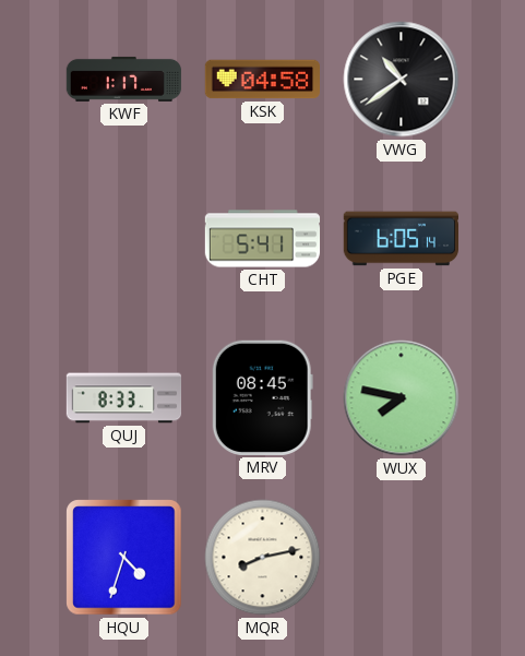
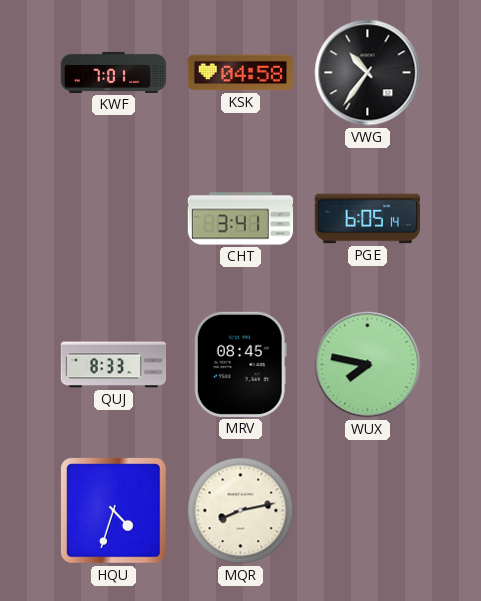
KWF: 1:17 -> 7:01
VWG: 10:39 -> 10:36
CHT: 5:41 -> 3:41
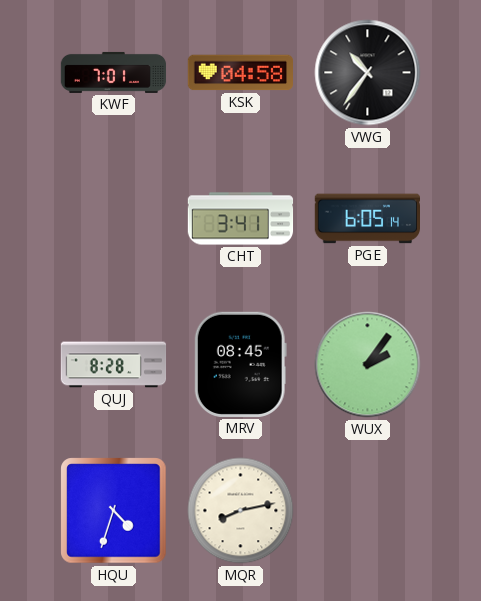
QUJ: 8:33 -> 8:28
WUX: 7:47 -> 2:06
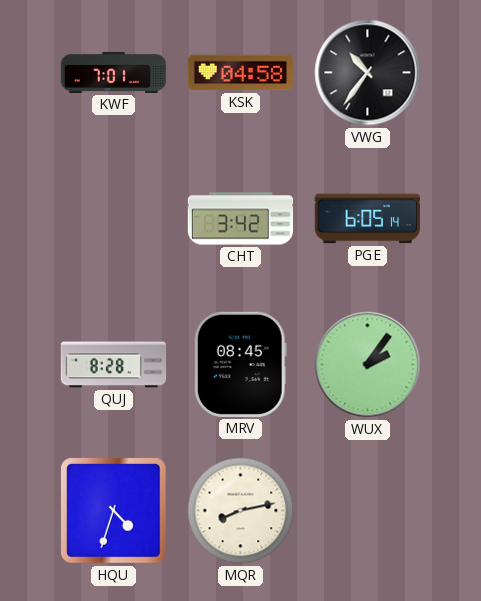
CHT: 3:41 -> 3:42
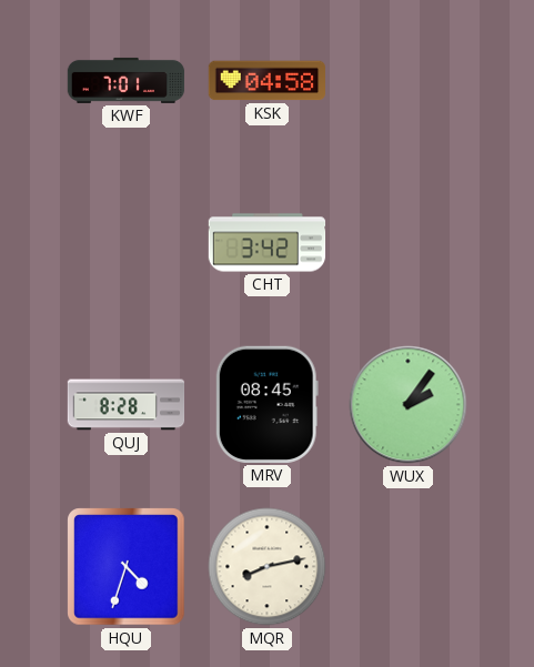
VWG: 10:36 -> none
PGE: 6:05 -> none
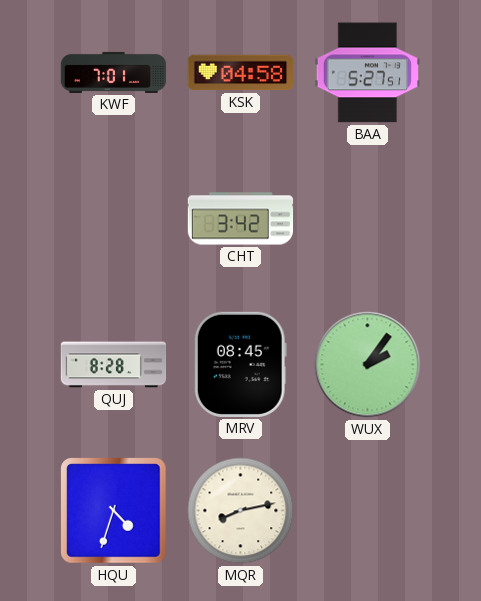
BAA: none -> 5:27
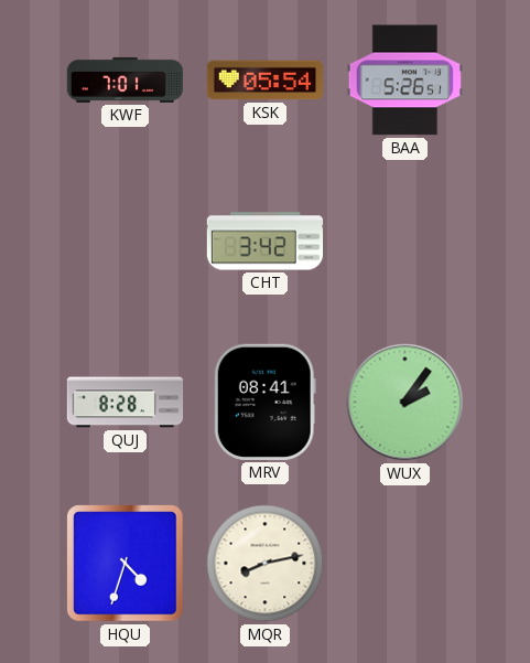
KSK: 04:58 -> 05:54
BAA: 5:27 -> 5:26
MRV: 08:45 -> 08:41
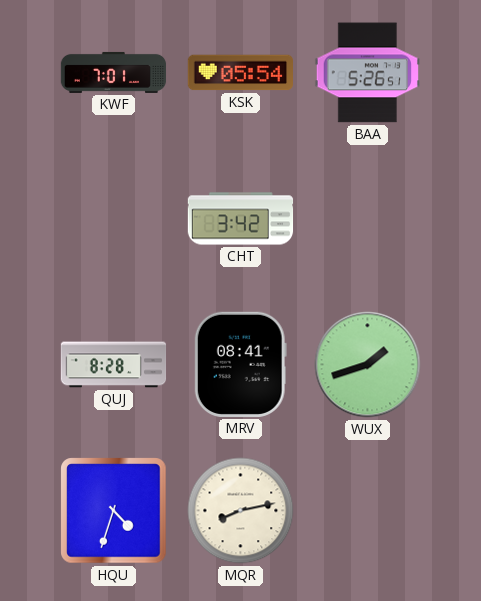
WUX: 2:06 -> 1:42
